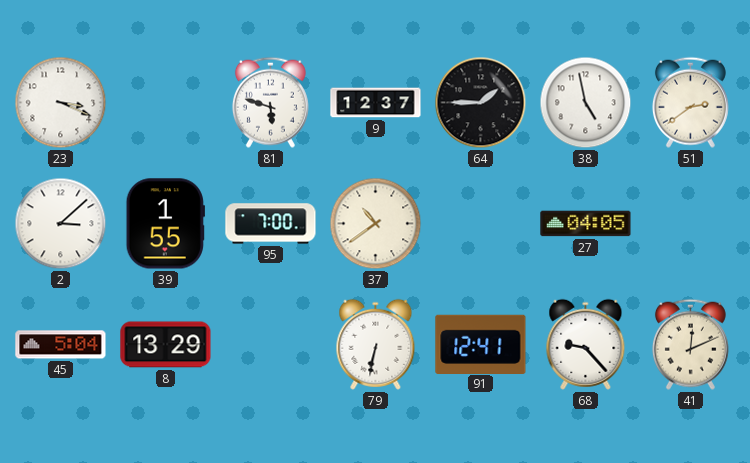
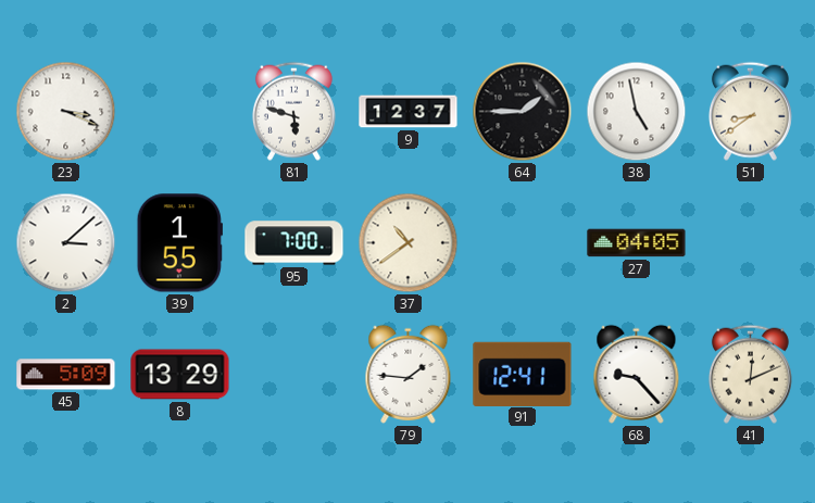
51: 2:39 -> 8:39
45: 5:04 -> 5:09
79: 6:32 -> 1:46
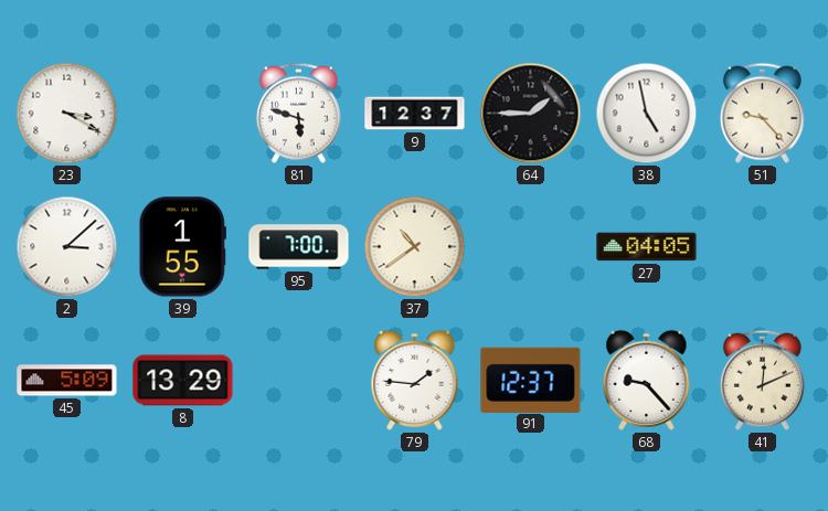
23: 3:19 -> 3:20
51: 8:39 -> 9:23
91: 12:41 -> 12:37
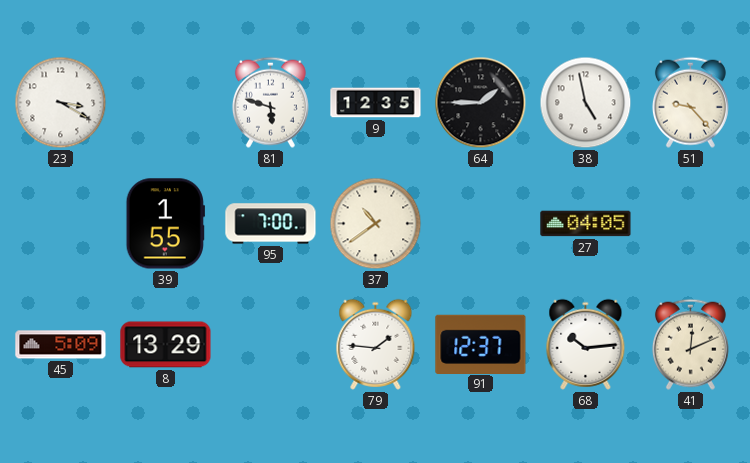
9: 12:37 -> 12:35
2: 3:08 -> none
68: 9:23 -> 10:14
